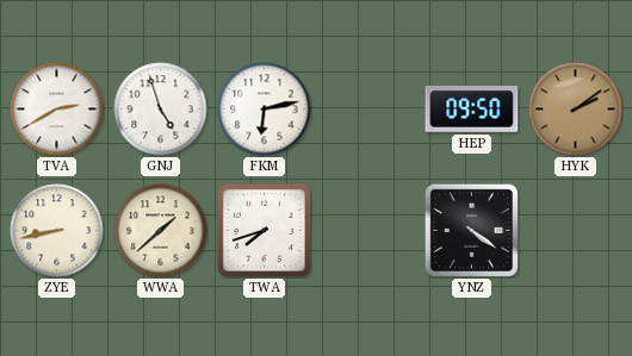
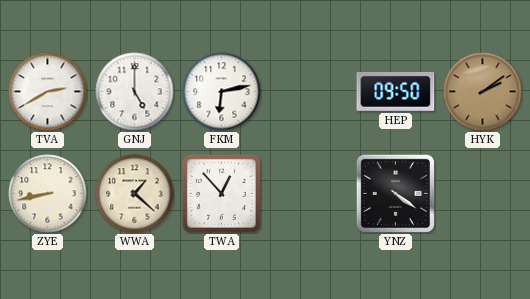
GNJ: 4:57 -> 5:00
WWA: 1:38 -> 1:22
TWA: 7:42 -> 12:53
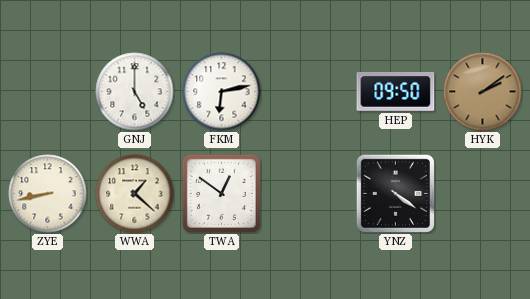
TVA: 2:40 -> none
TWA: 12:53 -> 12:51
